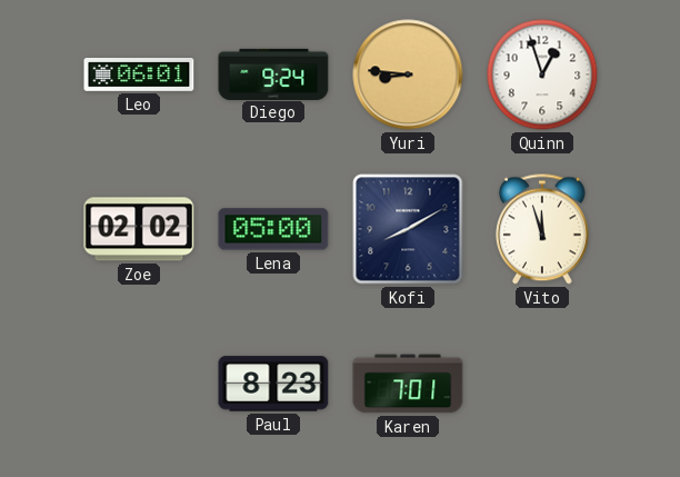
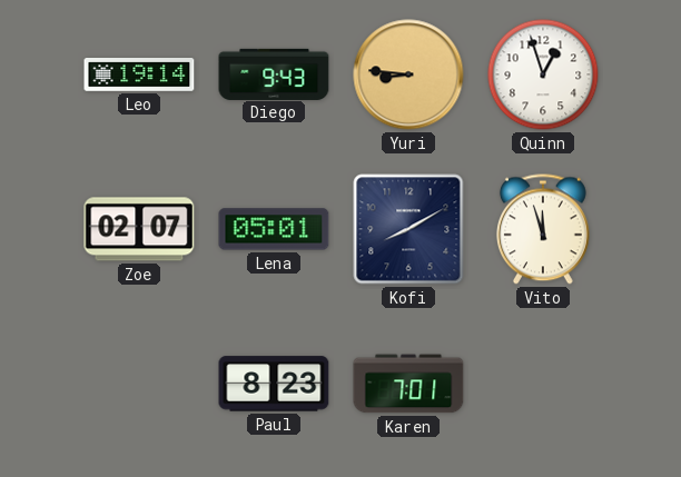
Leo: 06:01 -> 19:14
Diego: 9:24 -> 9:43
Zoe: 02:02 -> 02:07
Lena: 05:00 -> 05:01
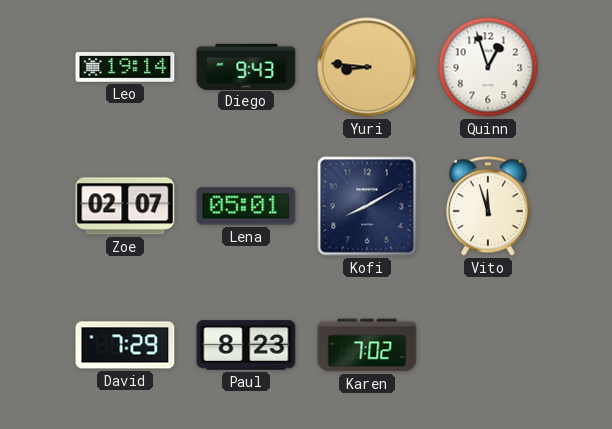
David: none -> 7:29
Karen: 7:01 -> 7:02
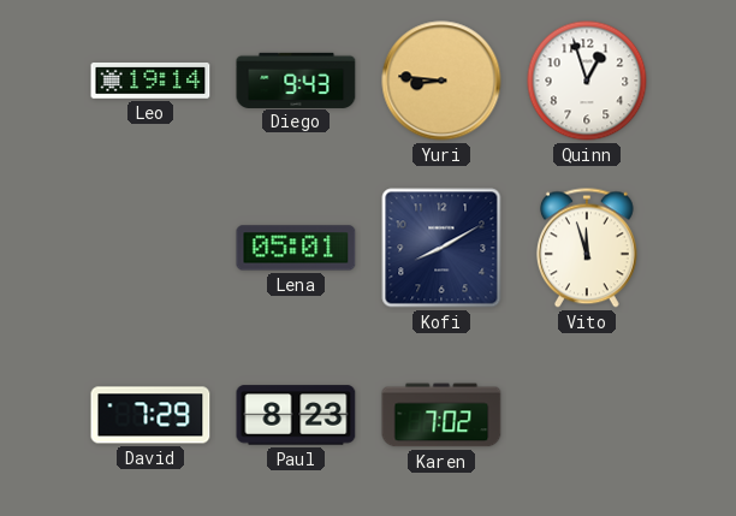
Zoe: 02:07 -> none
